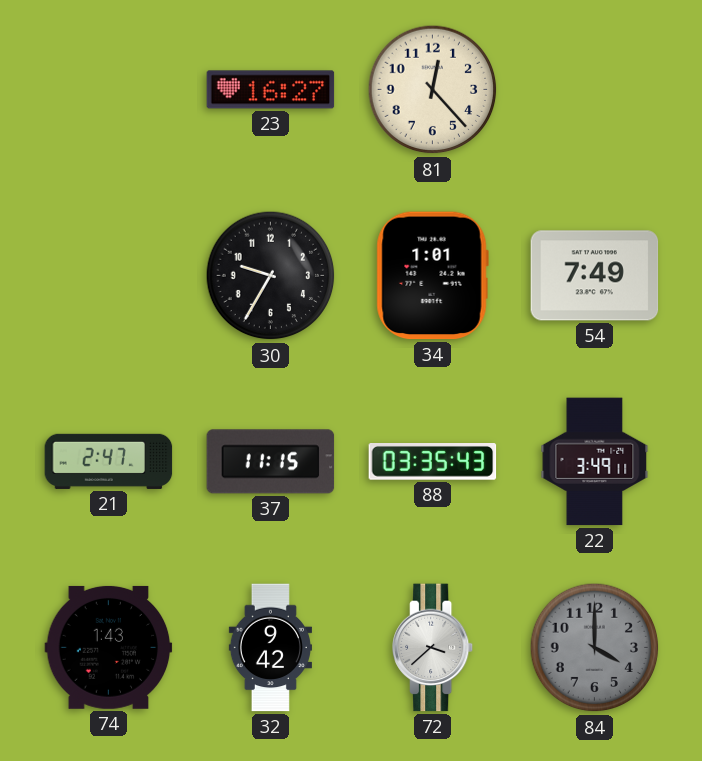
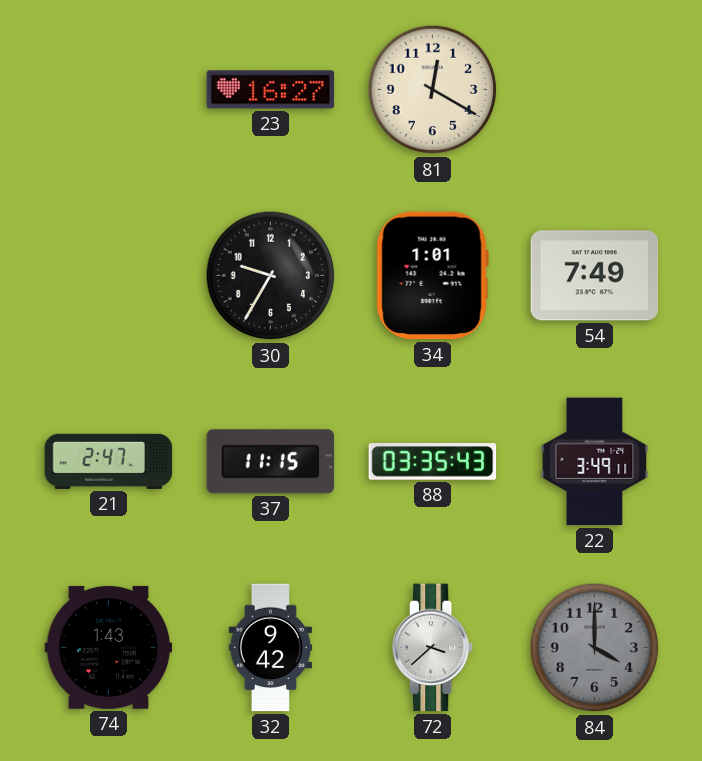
81: 12:23 -> 12:20
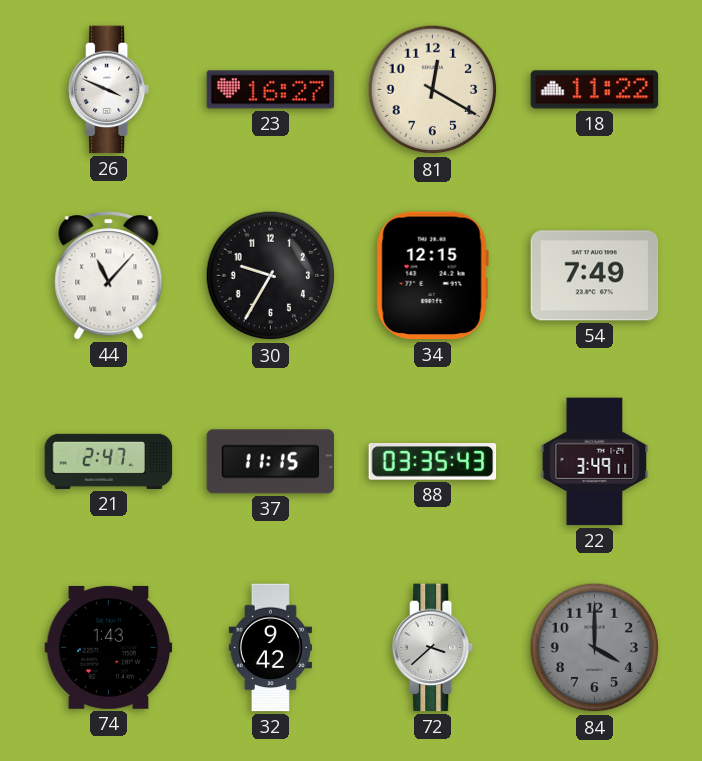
26: none -> 3:49
18: none -> 11:22
44: none -> 11:07
34: 1:01 -> 12:15
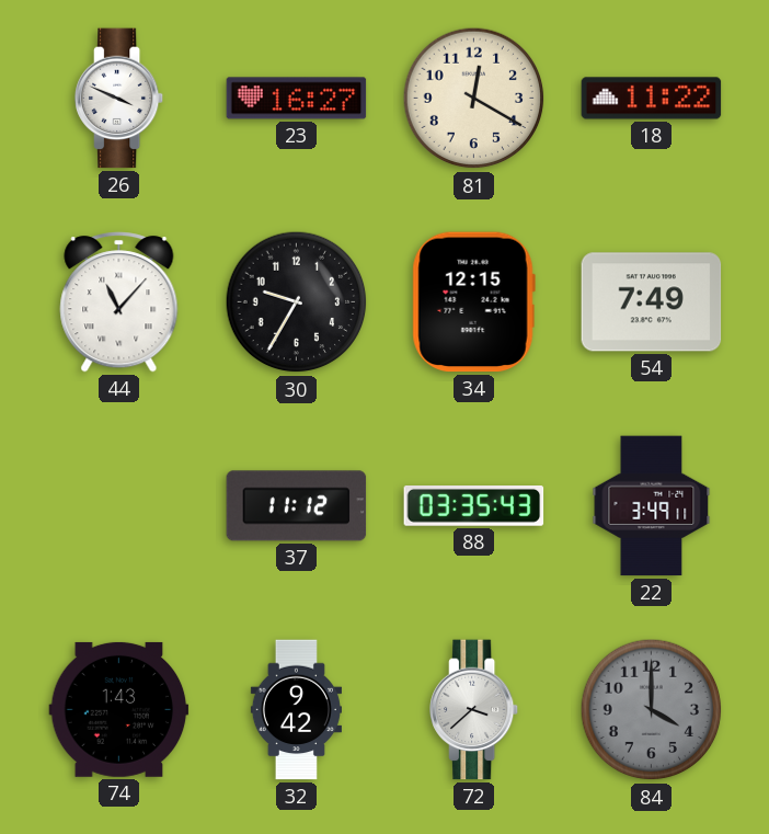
21: 2:47 -> none
37: 11:15 -> 11:12
